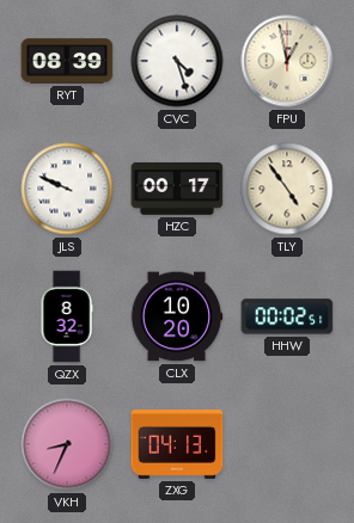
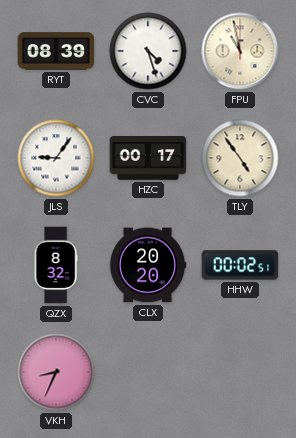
FPU: 12:58 -> 10:58
JLS: 9:49 -> 9:06
CLX: 10:20 -> 20:20
ZXG: 04:13 -> none
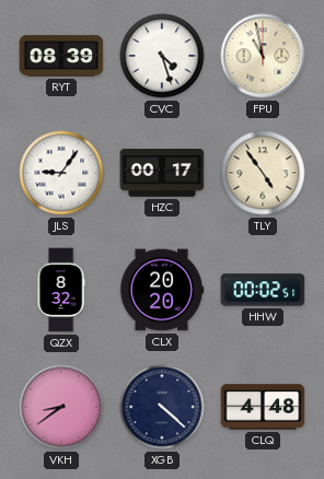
VKH: 8:34 -> 8:39
XGB: none -> 4:22
CLQ: none -> 4:48
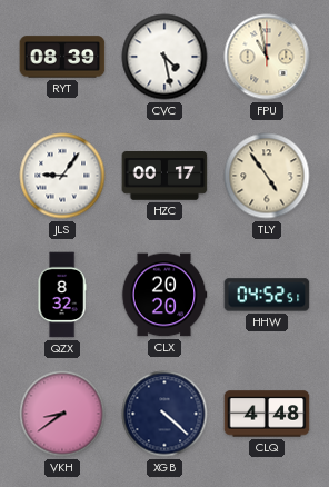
CVC: 4:27 -> 4:28
HHW: 00:02 -> 04:52
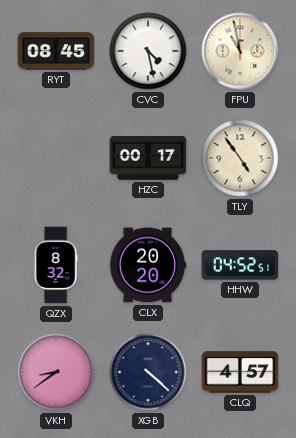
RYT: 08:39 -> 08:45
JLS: 9:06 -> none
CLQ: 4:48 -> 4:57
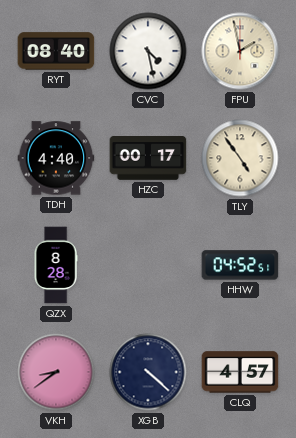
RYT: 08:45 -> 08:40
FPU: 10:58 -> 1:58
TDH: none -> 4:40
QZX: 8:32 -> 8:28
CLX: 20:20 -> none
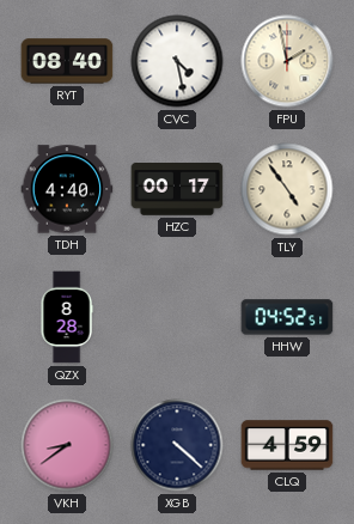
CLQ: 4:57 -> 4:59
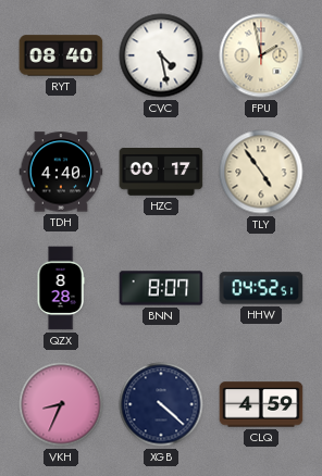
BNN: none -> 8:07
VKH: 8:39 -> 8:34
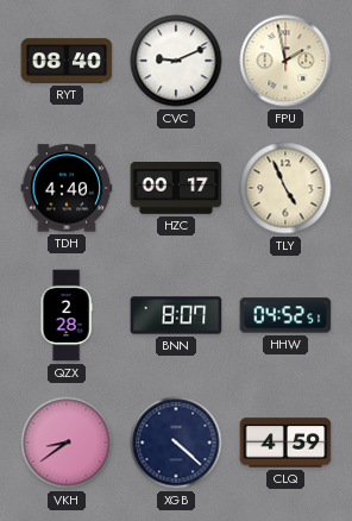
CVC: 4:28 -> 9:11
TLY: 4:54 -> 4:56
QZX: 8:28 -> 2:28
VKH: 8:34 -> 8:39
